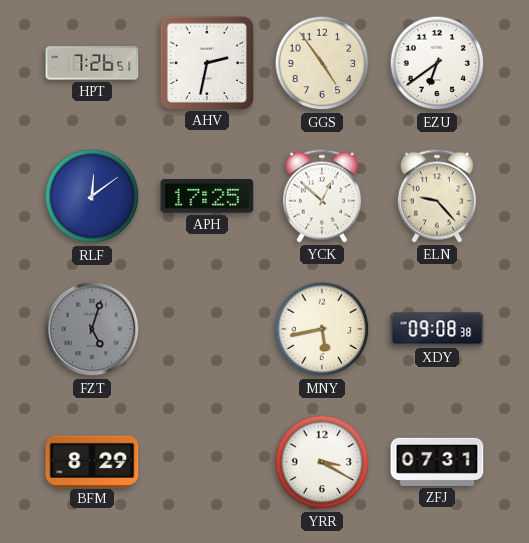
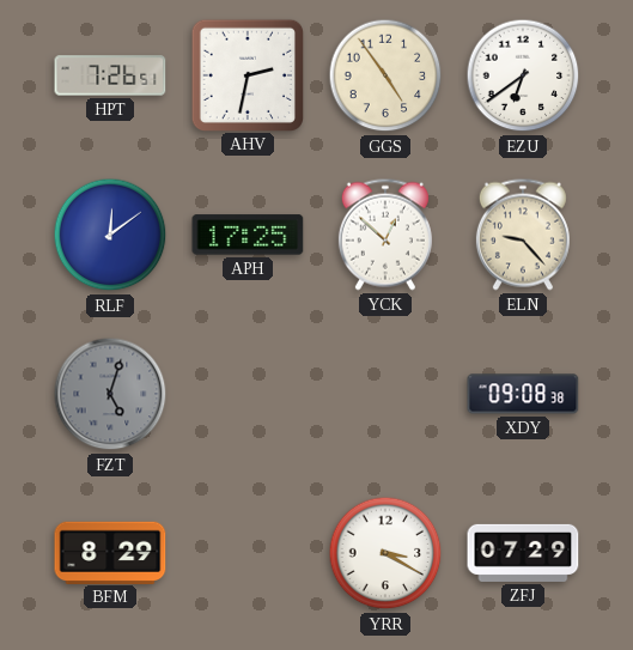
MNY: 5:43 -> none
ZFJ: 07:31 -> 07:29
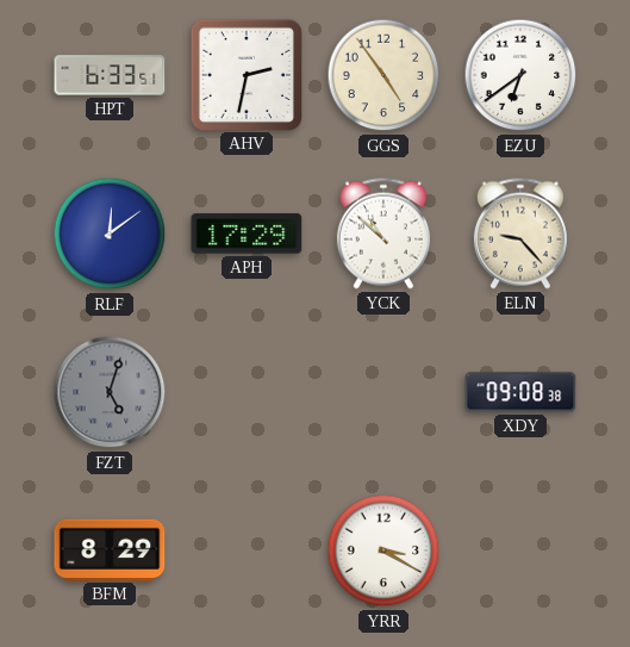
HPT: 7:26 -> 6:33
APH: 17:25 -> 17:29
YCK: 12:52 -> 10:52
ZFJ: 07:29 -> none
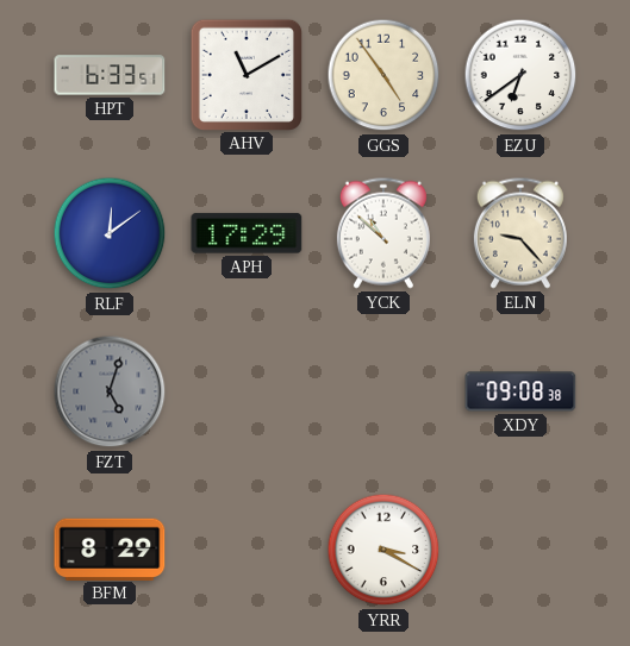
AHV: 2:32 -> 11:10
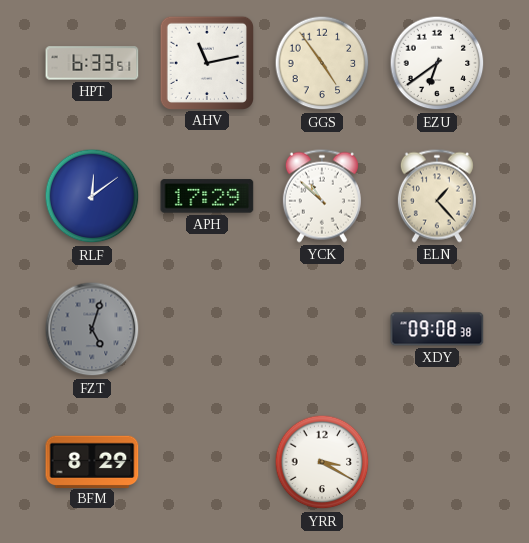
AHV: 11:10 -> 11:13
ELN: 9:23 -> 1:23
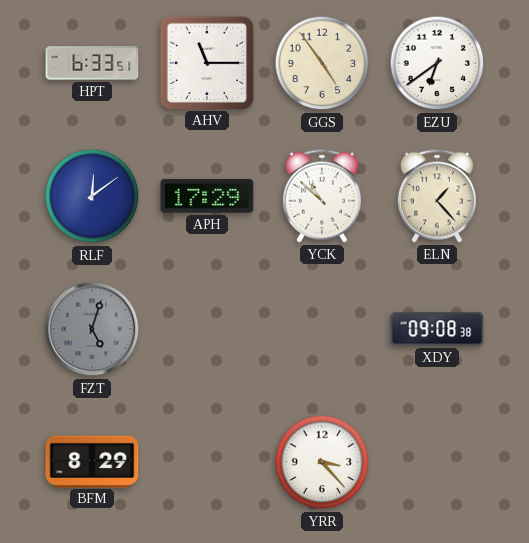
AHV: 11:13 -> 11:15
YRR: 3:20 -> 3:23
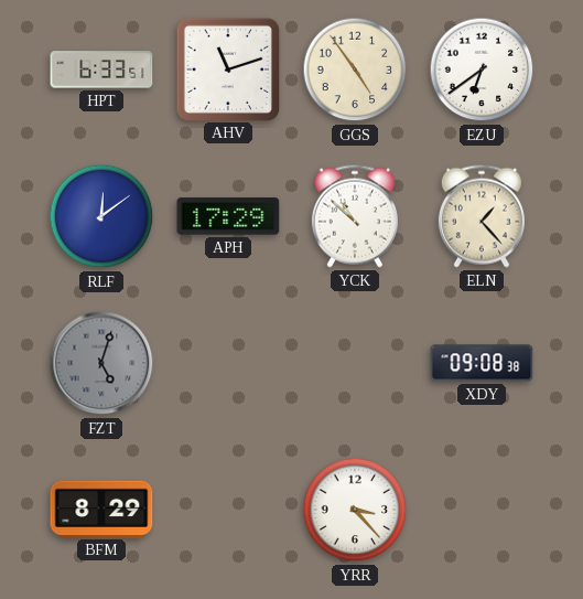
AHV: 11:15 -> 11:12
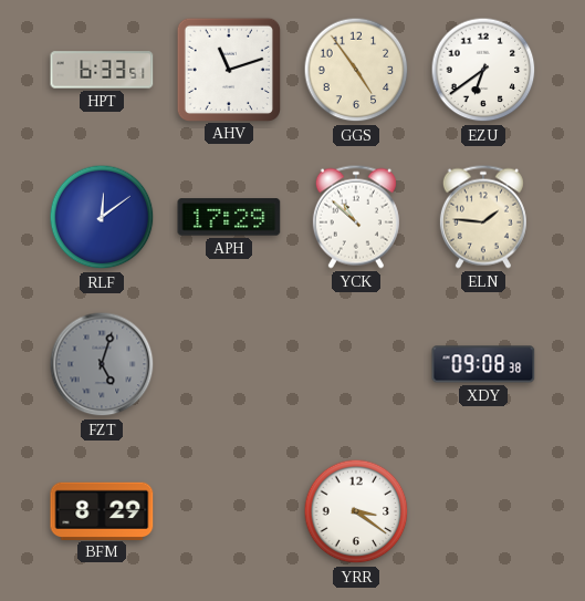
ELN: 1:23 -> 1:46
YRR: 3:23 -> 3:21
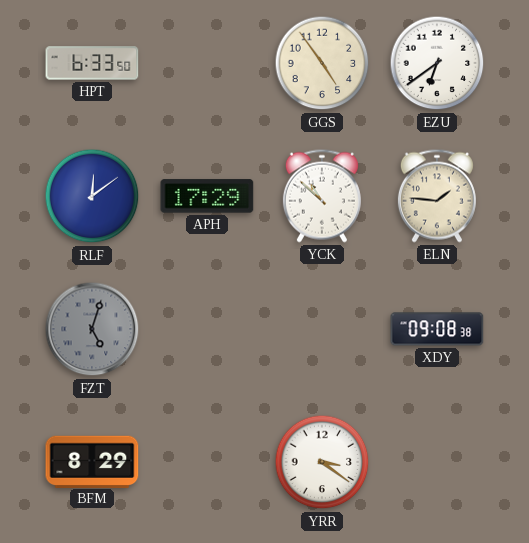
HPT: 6:33:51 -> 6:33:50
AHV: 11:12 -> none
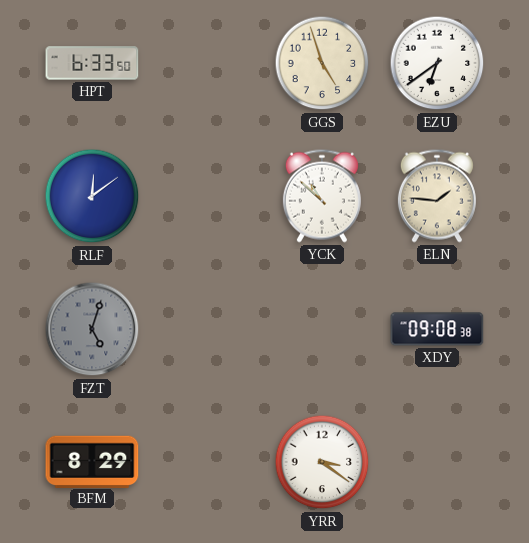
GGS: 4:54 -> 4:57
APH: 17:29 -> none
